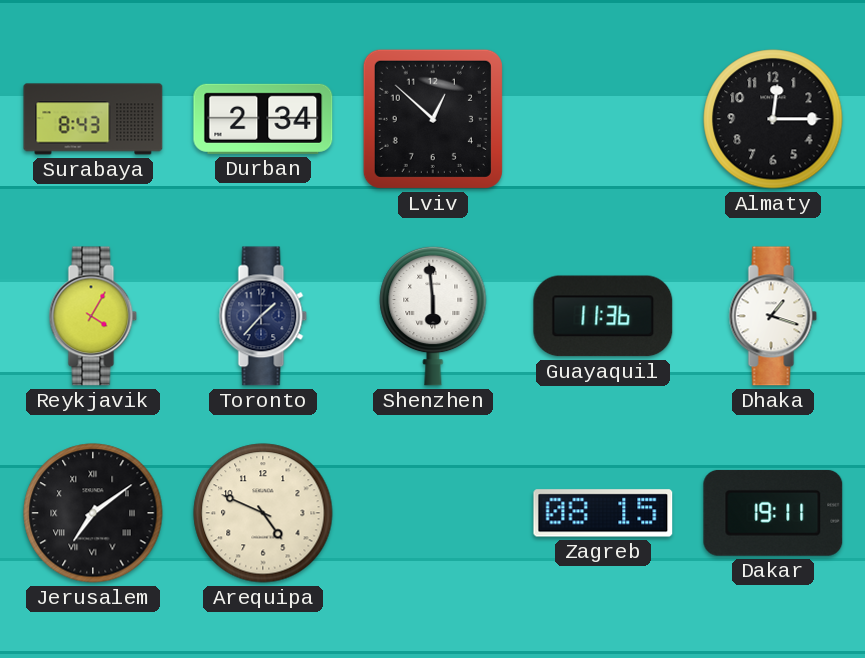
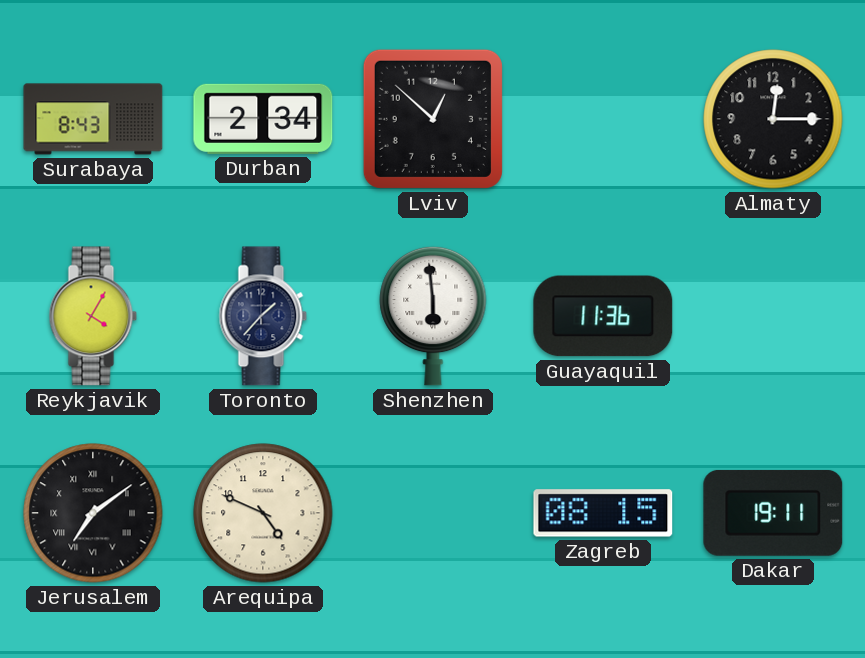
Dhaka: 1:18 -> none
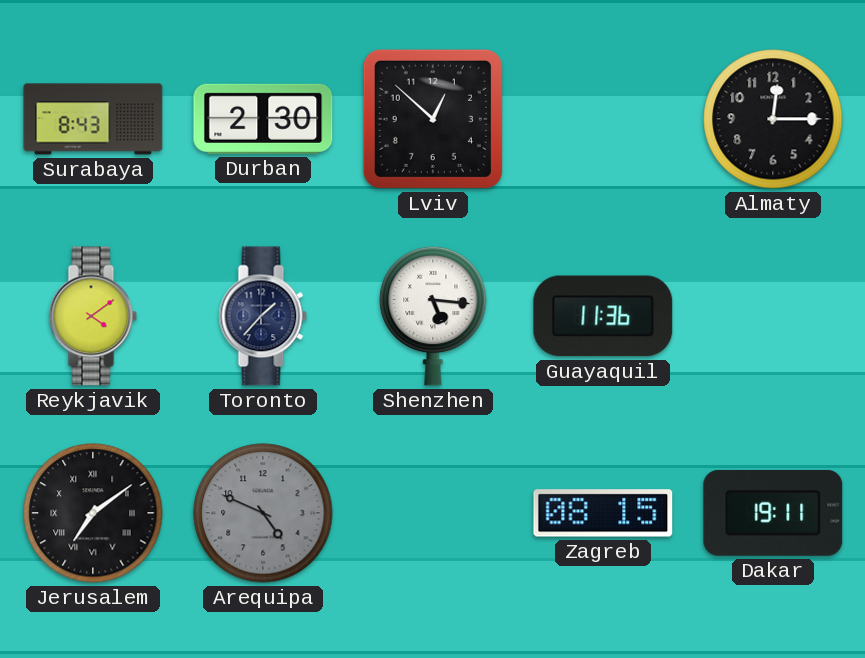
Durban: 2:34 -> 2:30
Reykjavik: 4:05 -> 4:09
Shenzhen: 5:59 -> 5:16
Arequipa dial: cream -> grey
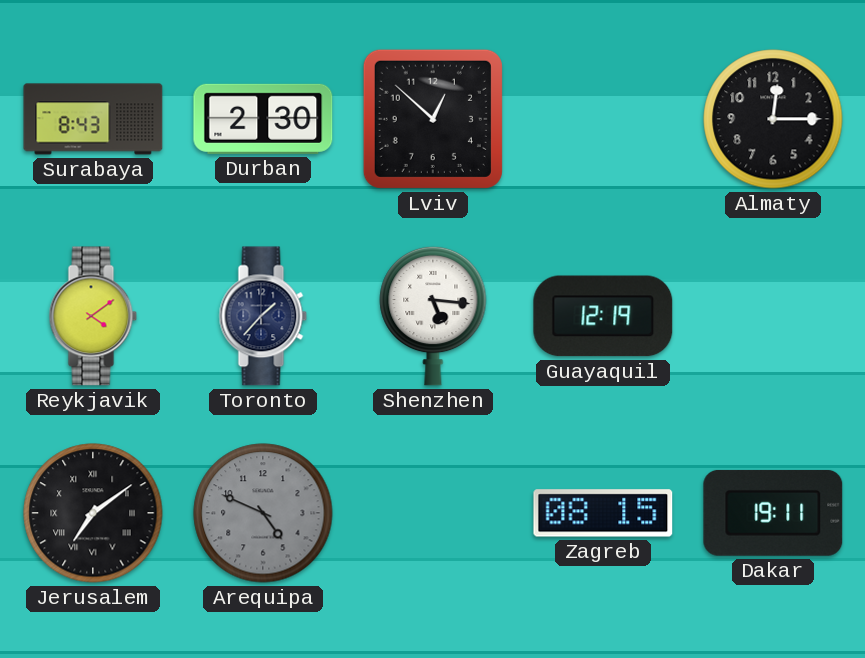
Guayaquil: 11:36 -> 12:19
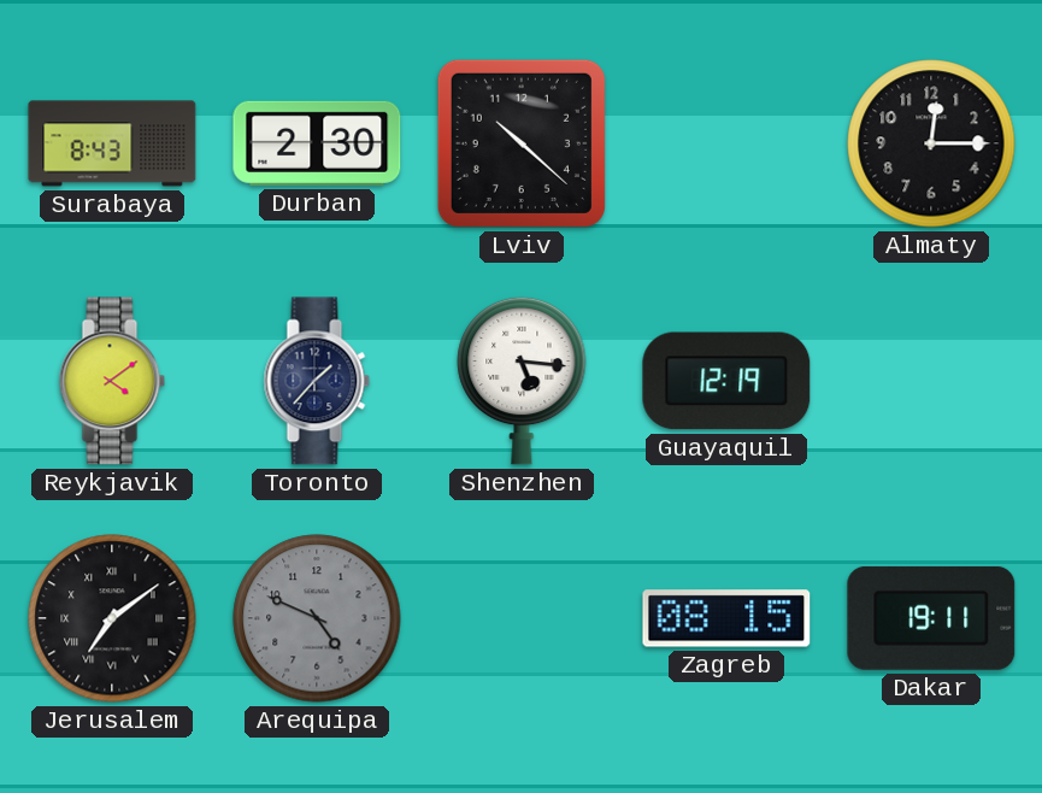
Lviv: 12:52 -> 10:22
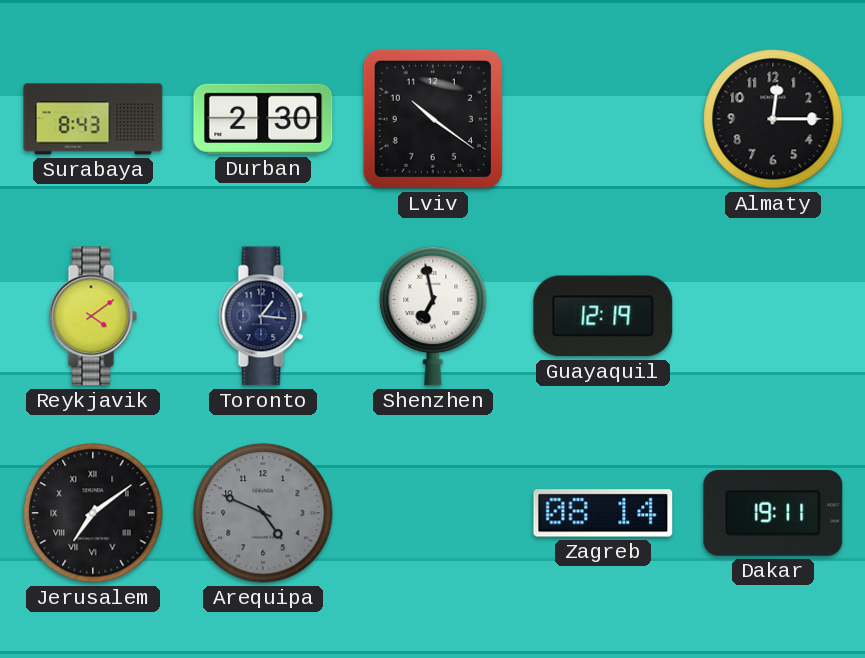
Lviv: 10:22 -> 10:21
Toronto: 1:37 -> 1:16
Shenzhen: 5:16 -> 6:58
Zagreb: 08:15 -> 08:14
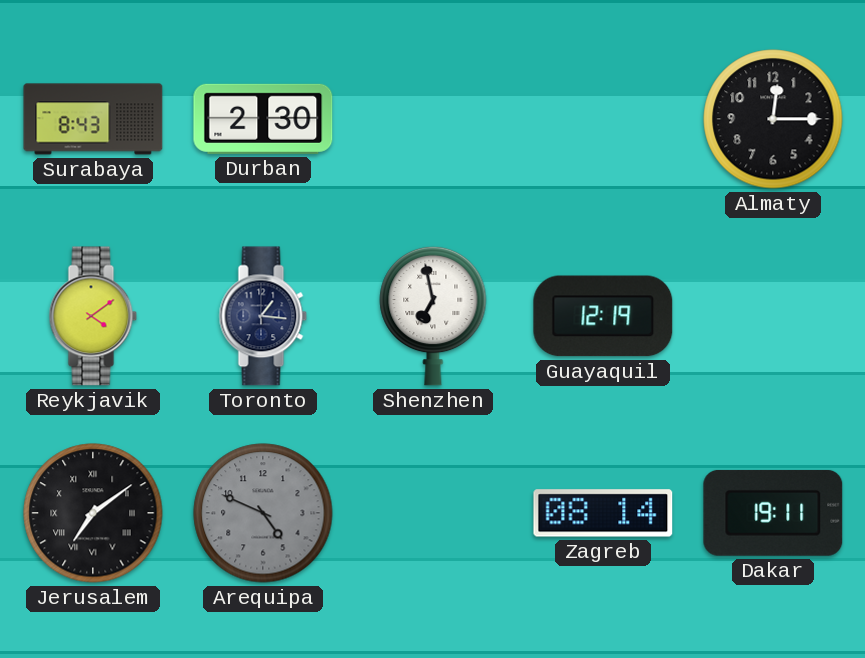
Lviv: 10:21 -> none
